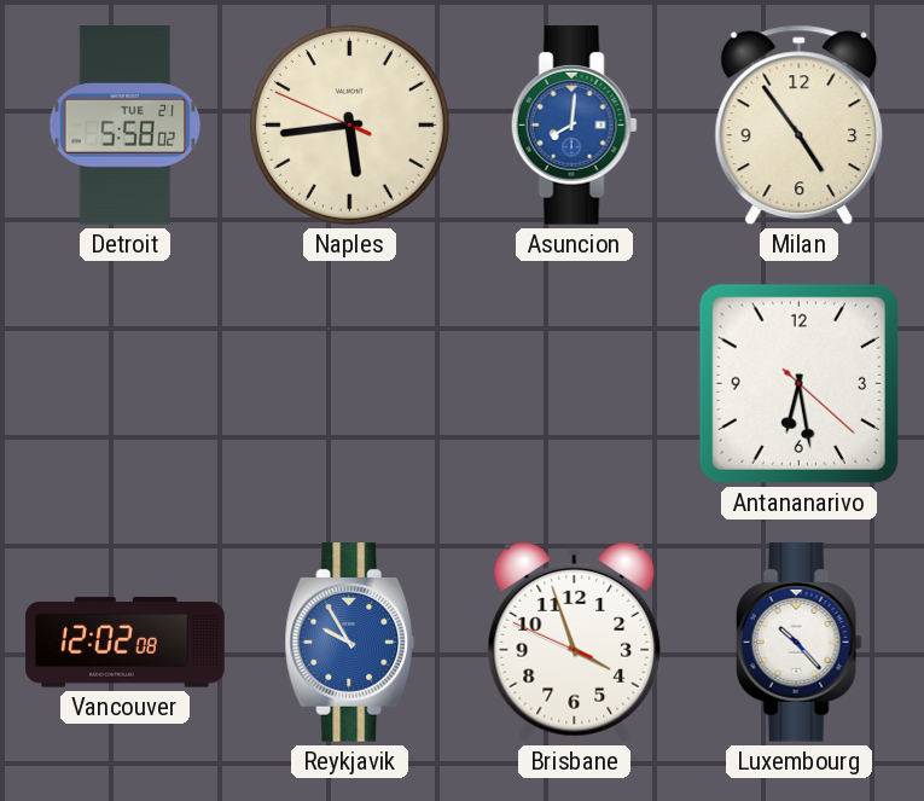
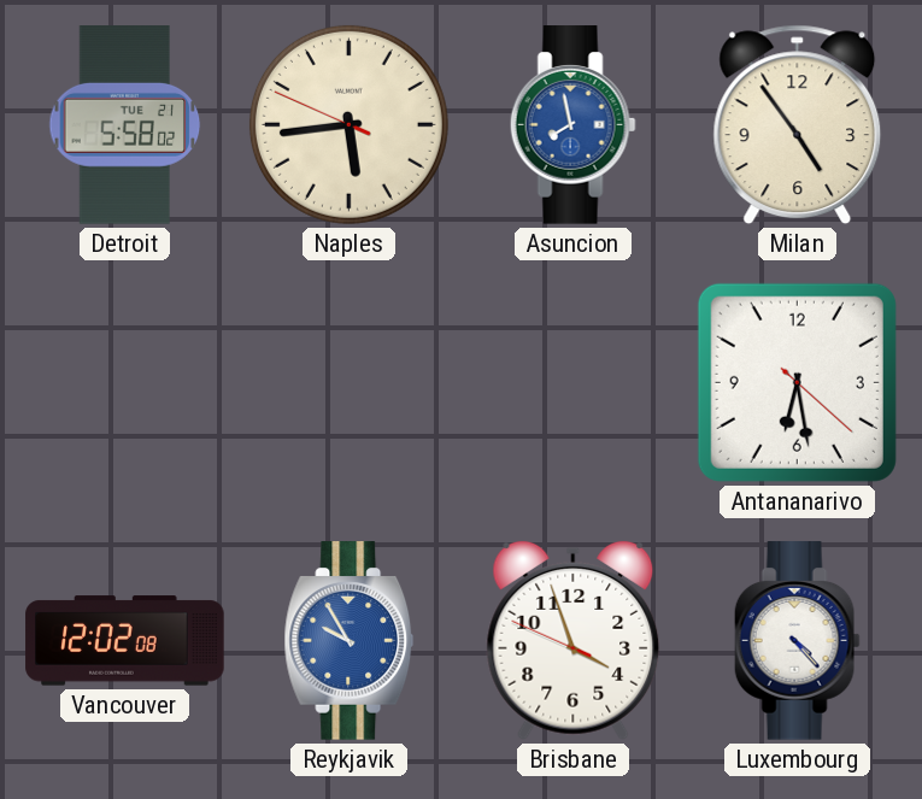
Asuncion: 8:01 -> 7:58
Luxembourg: 10:23 -> 4:23
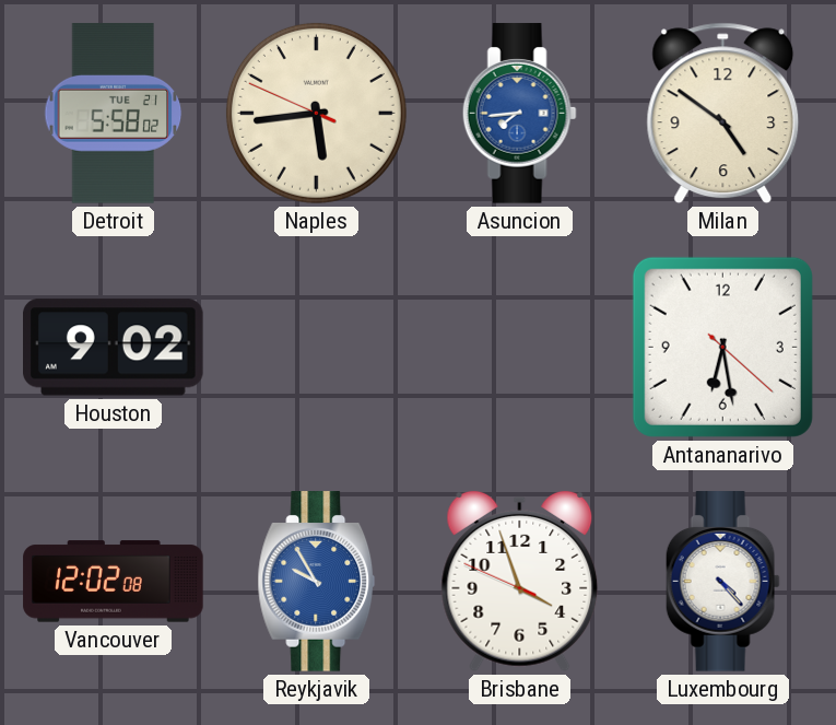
Asuncion: 7:58 -> 7:44
Milan: 4:54 -> 4:51
Houston: none -> 9:02
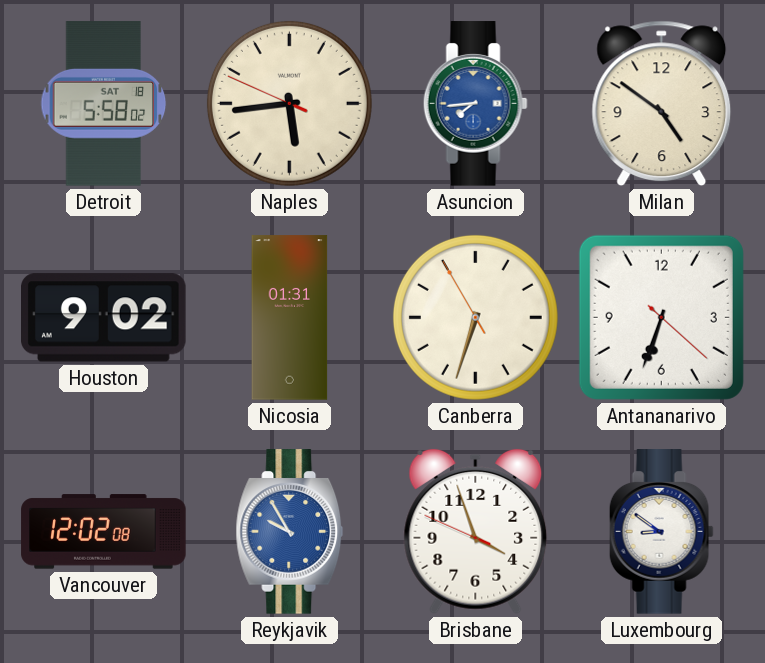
Detroit date: TUE 21 -> SAT 18
Nicosia: none -> 01:31
Canberra: none -> 6:32
Antananarivo: 6:28 -> 6:33
Luxembourg: 4:23 -> 8:51
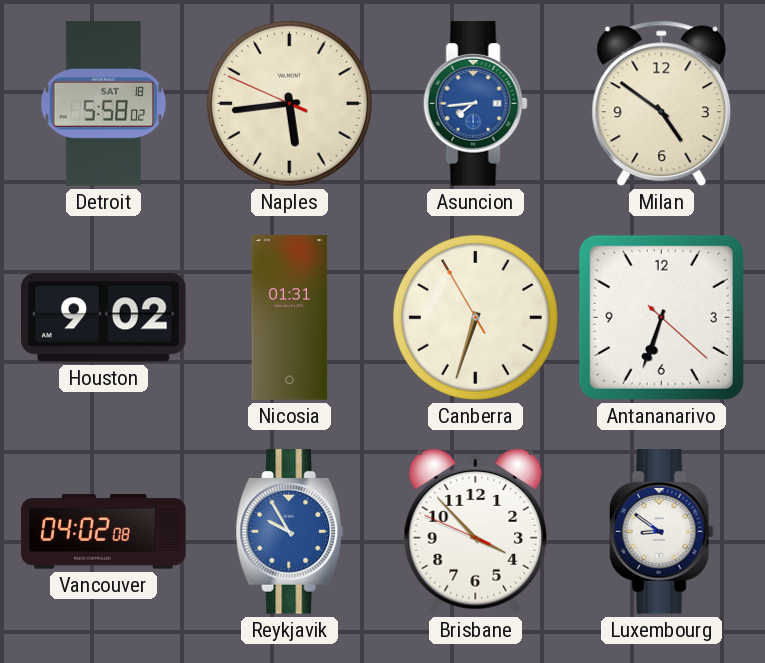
Vancouver: 12:02 -> 04:02
Brisbane: 3:56 -> 3:52
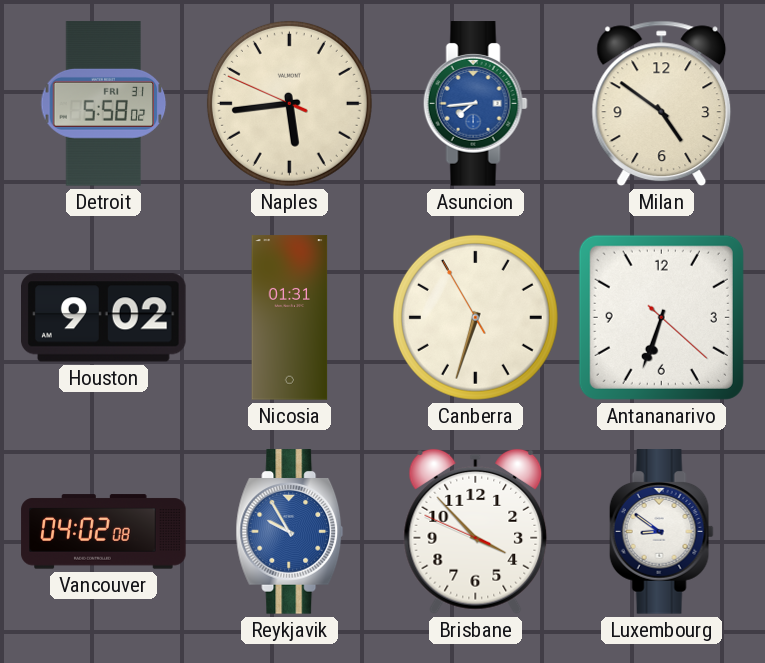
Detroit date: SAT 18 -> FRI 31
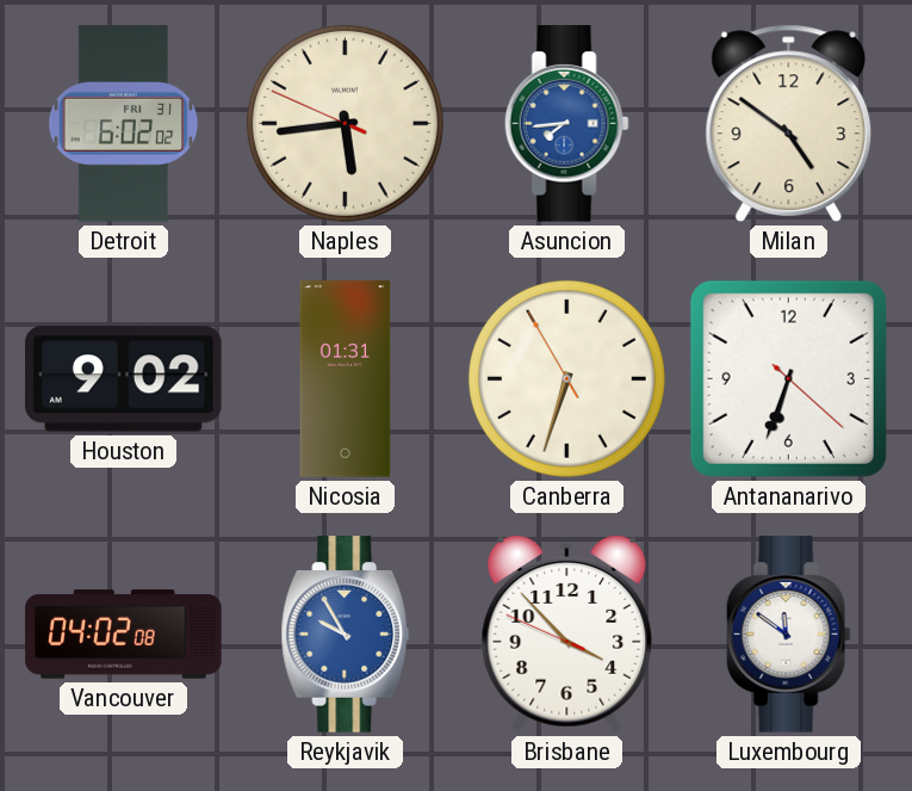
Detroit: 5:58 -> 6:02
Luxembourg: 8:51 -> 11:51
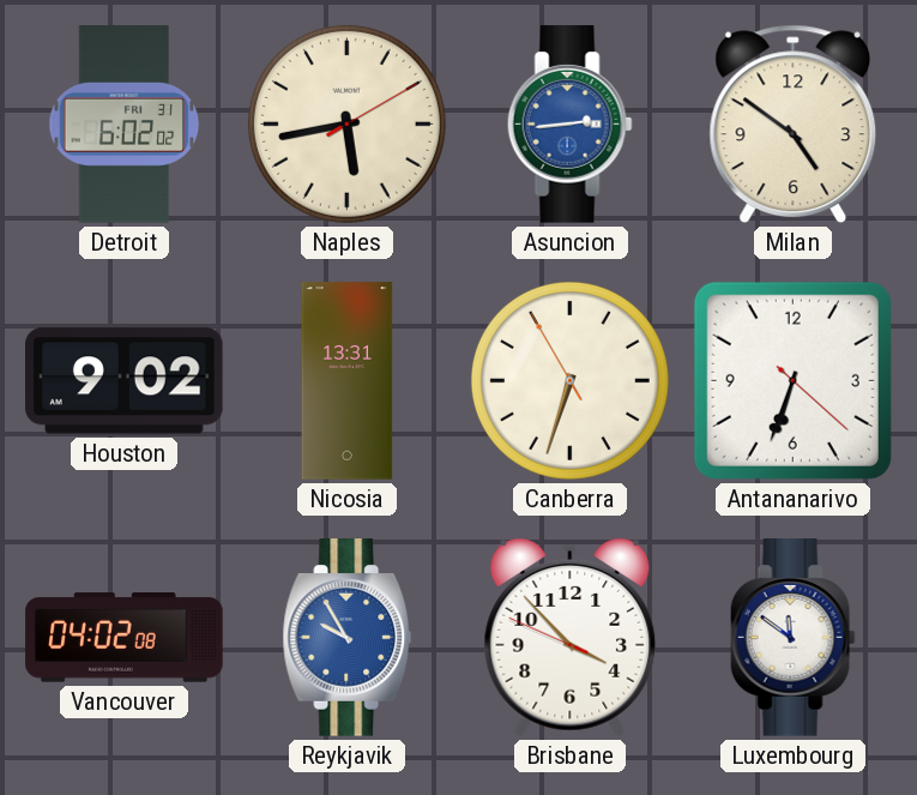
Naples: 5:43:49 -> 5:43:10
Asuncion: 7:44 -> 2:44
Nicosia: 01:31 -> 13:31
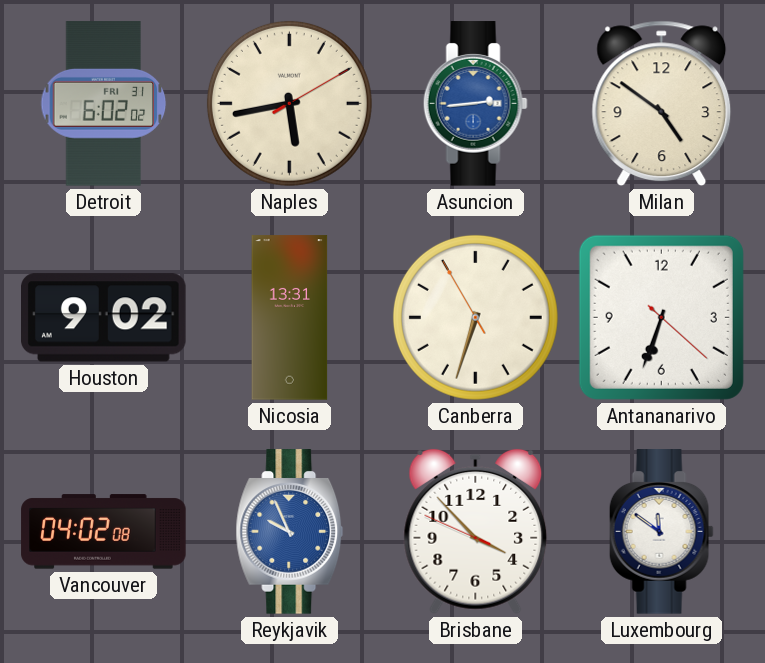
Reykjavik: 9:55 -> 9:56
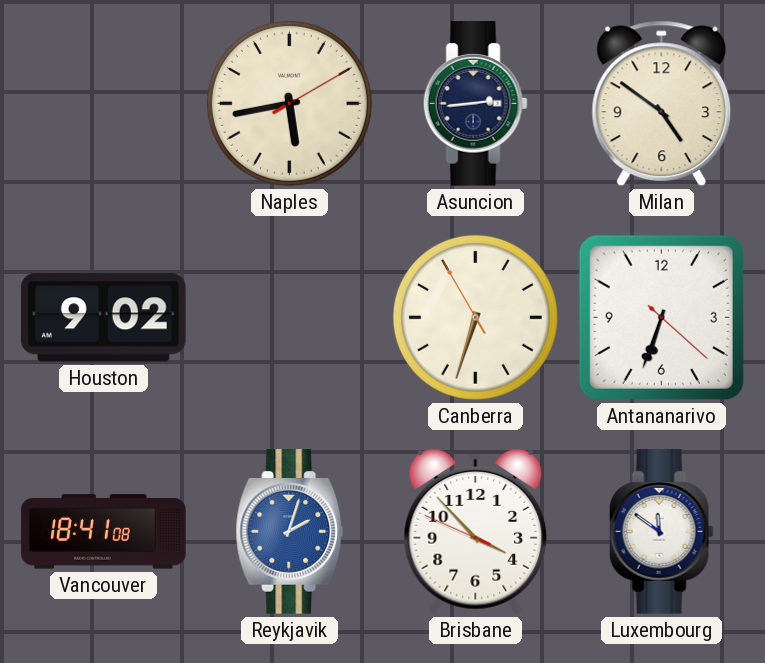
Detroit: 6:02 -> none
Asuncion dial: blue -> navy
Nicosia: 13:31 -> none
Vancouver: 04:02 -> 18:41
Reykjavik: 9:56 -> 2:03
